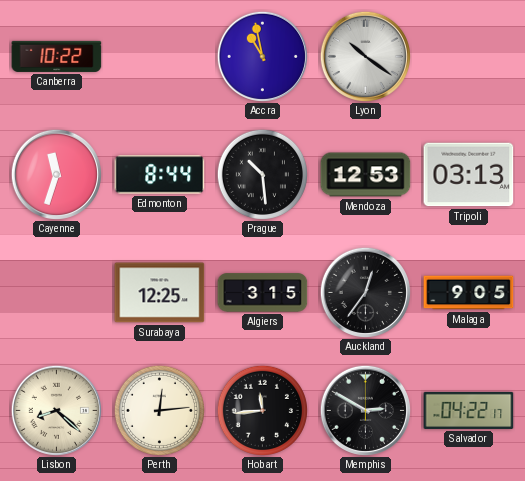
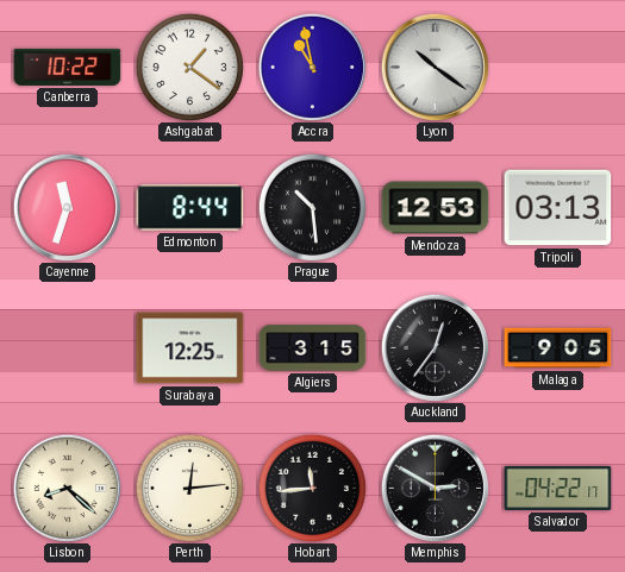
Ashgabat: none -> 1:21
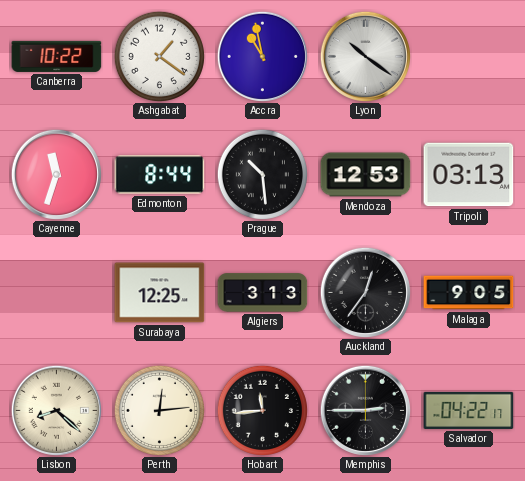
Algiers: 3:15 -> 3:13
Memphis: 2:50 -> 2:45
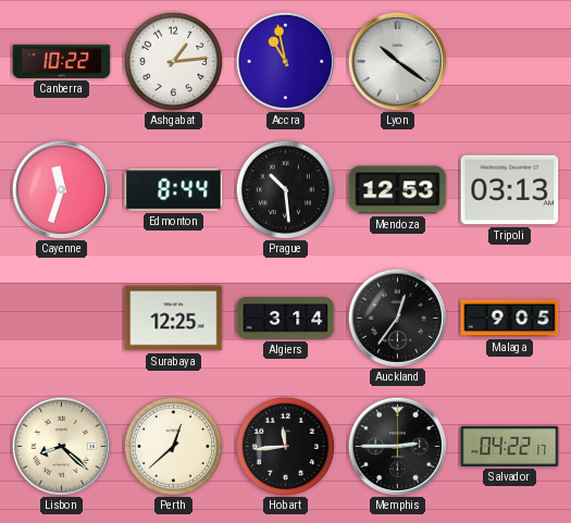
Ashgabat: 1:21 -> 1:14
Algiers: 3:13 -> 3:14
Perth: 12:14 -> 12:38
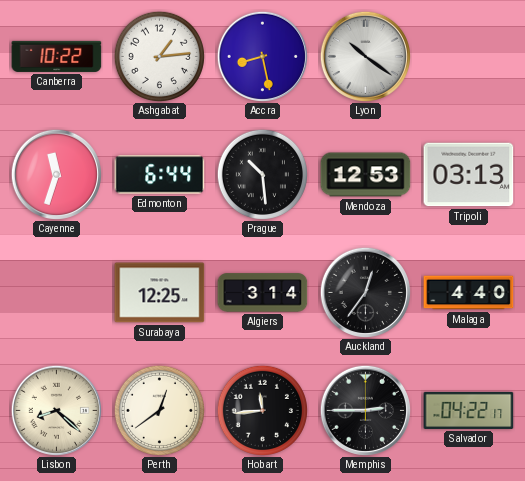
Accra: 10:58 -> 8:28
Edmonton: 8:44 -> 6:44
Malaga: 9:05 -> 4:40
Perth: 12:38 -> 12:39
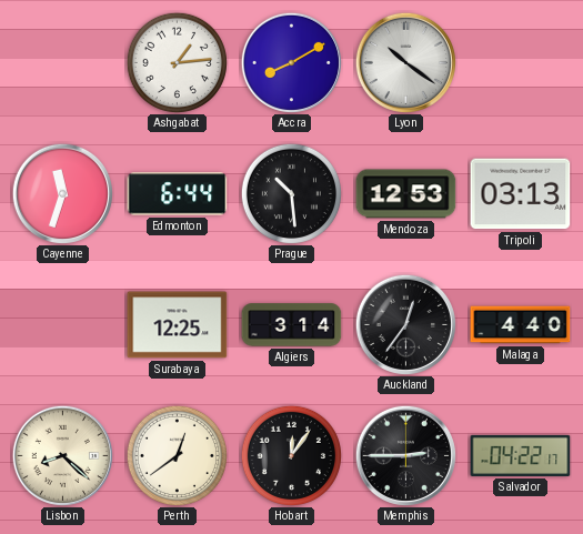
Canberra: 10:22 -> none
Accra: 8:28 -> 8:10
Hobart: 11:44 -> 12:06
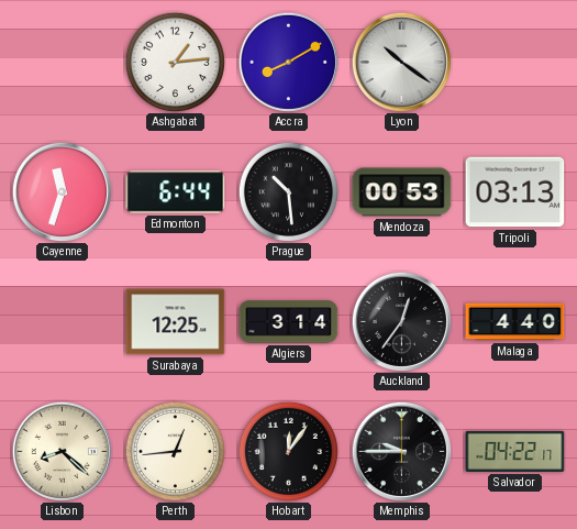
Mendoza: 12:53 -> 00:53
Perth: 12:39 -> 12:44
Memphis: 2:45 -> 9:45
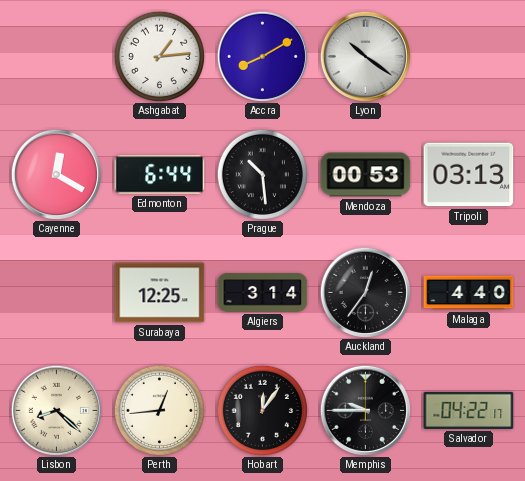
Cayenne: 11:33 -> 12:20
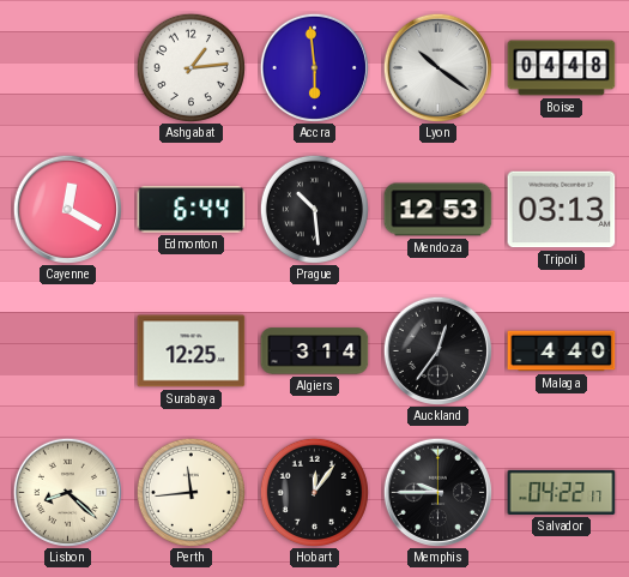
Accra: 8:10 -> 5:59
Boise: none -> 04:48
Mendoza: 00:53 -> 12:53
Perth: 12:44 -> 11:44
